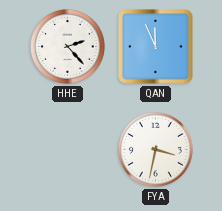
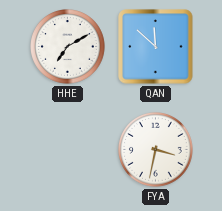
HHE: 2:23 -> 7:10
QAN: 11:56 -> 11:52
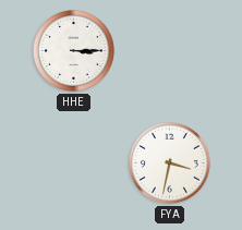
HHE: 7:10 -> 3:15
QAN: 11:52 -> none
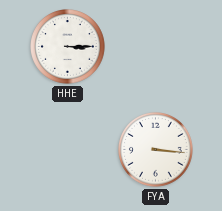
FYA: 3:32 -> 3:16
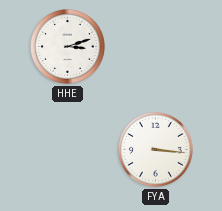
HHE: 3:15 -> 3:12
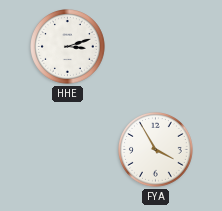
FYA: 3:16 -> 3:55
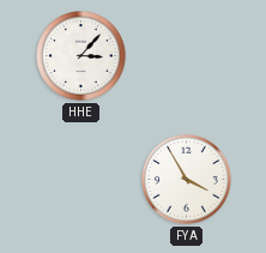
HHE: 3:12 -> 3:07
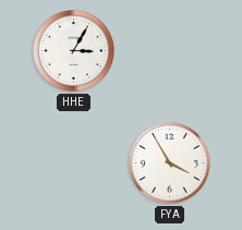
HHE: 3:07 -> 3:05
